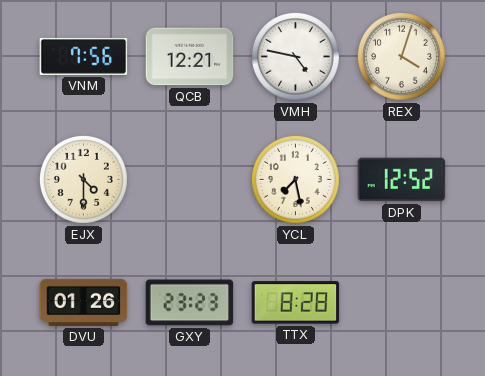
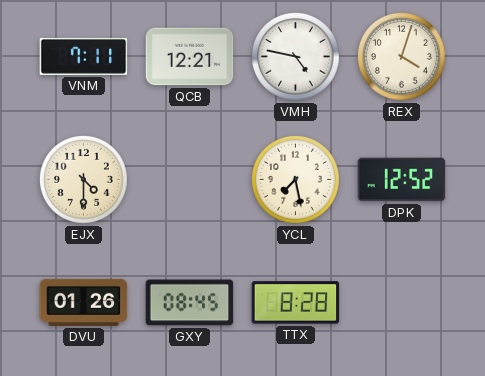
VNM: 7:56 -> 7:11
GXY: 23:23 -> 08:45
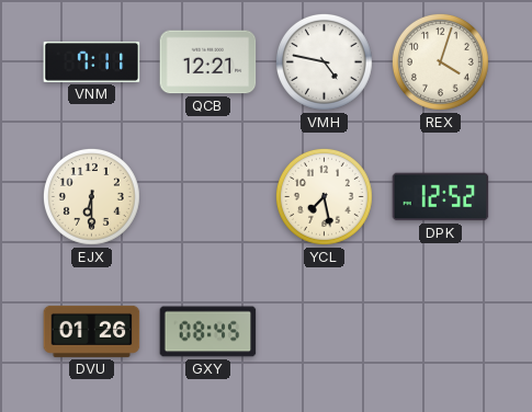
EJX: 4:30 -> 6:30
TTX: 8:28 -> none
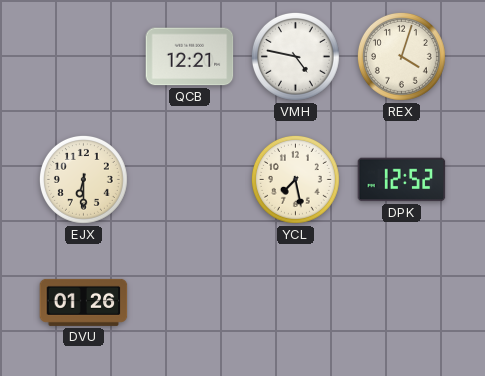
VNM: 7:11 -> none
GXY: 08:45 -> none
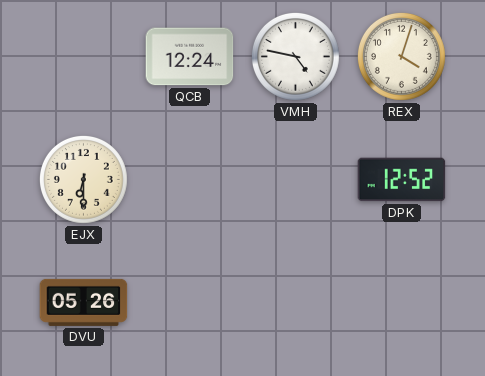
QCB: 12:21 -> 12:24
YCL: 7:28 -> none
DVU: 01:26 -> 05:26
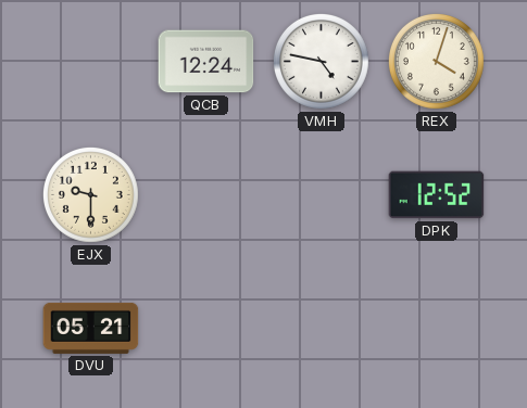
EJX: 6:30 -> 9:30
DVU: 05:26 -> 05:21
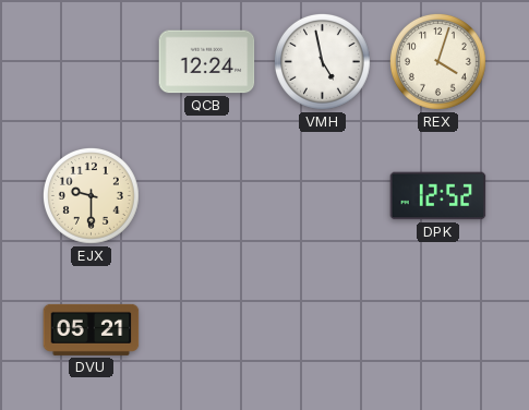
VMH: 4:47 -> 4:58
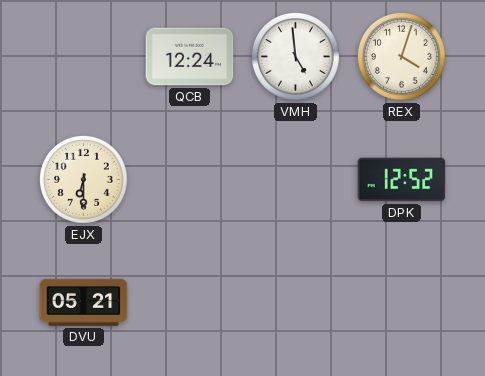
VMH: 4:58 -> 4:59
EJX: 9:30 -> 6:30
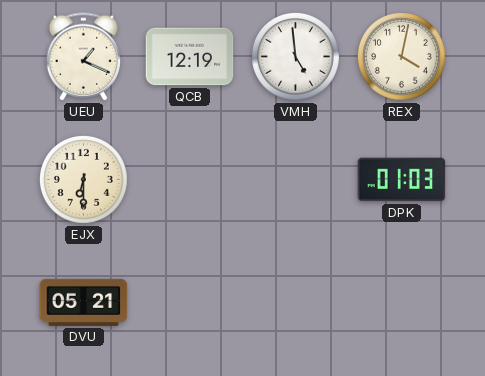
UEU: none -> 1:19
QCB: 12:24 -> 12:19
REX: 4:03 -> 4:02
DPK: 12:52 -> 01:03
